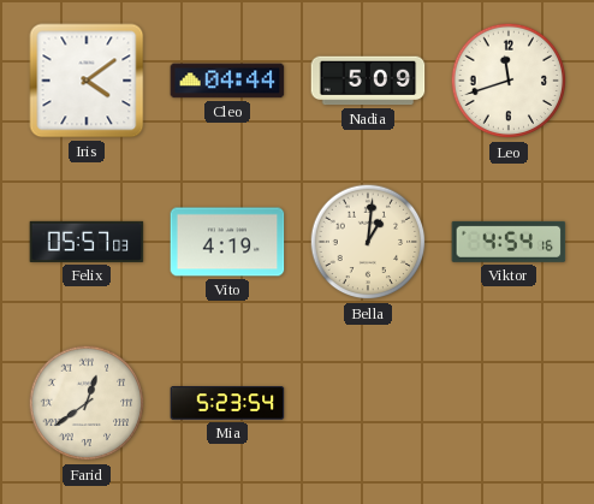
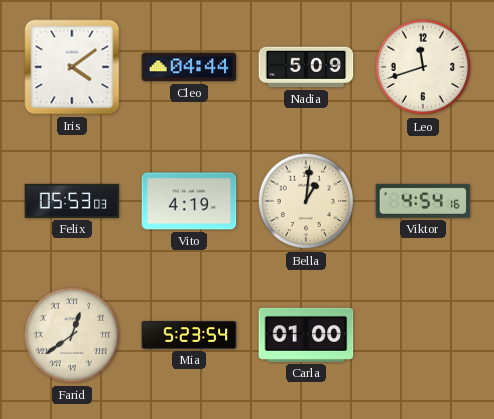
Felix: 05:57 -> 05:53
Carla: none -> 01:00
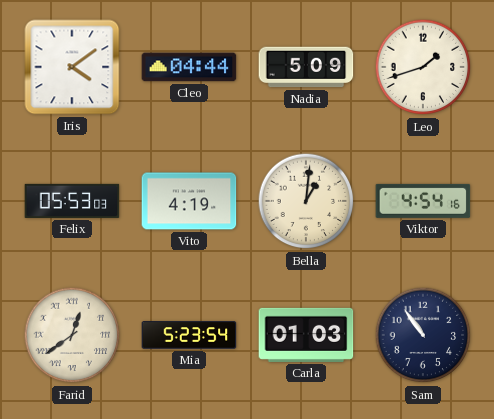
Leo: 11:42 -> 1:42
Carla: 01:00 -> 01:03
Sam: none -> 10:54
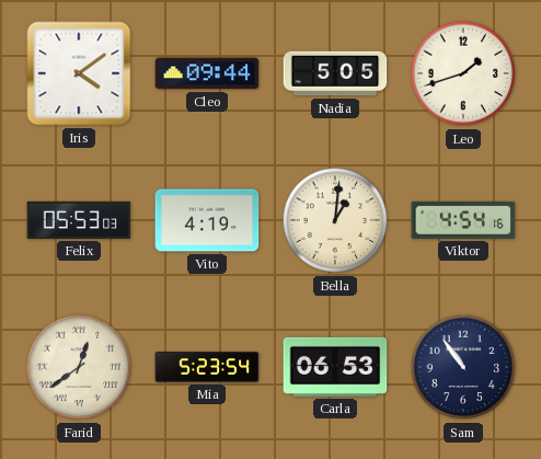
Cleo: 04:44 -> 09:44
Nadia: 5:09 -> 5:05
Carla: 01:03 -> 06:53
